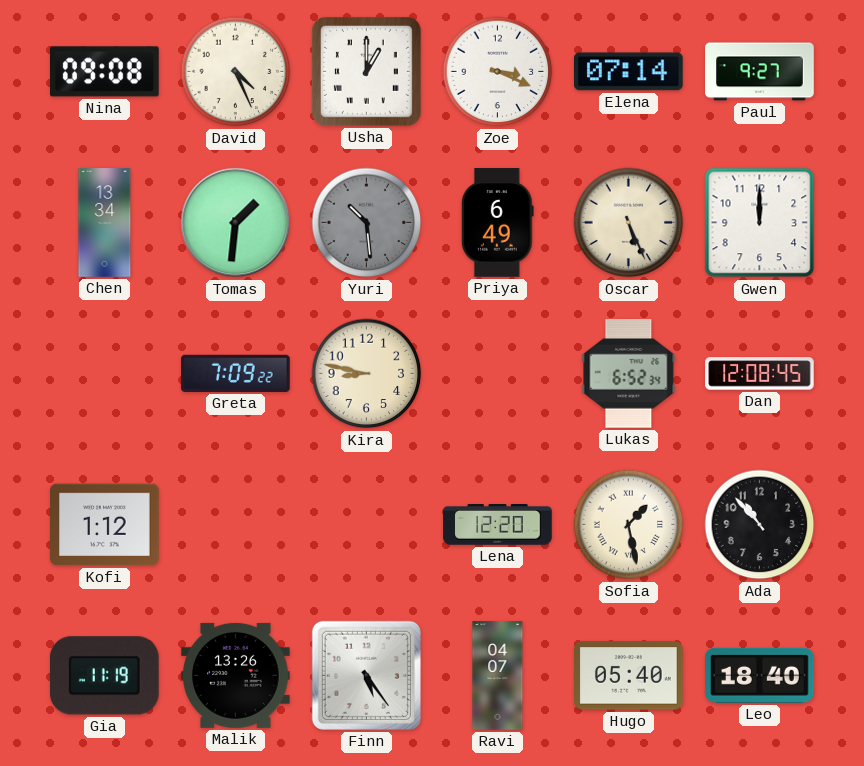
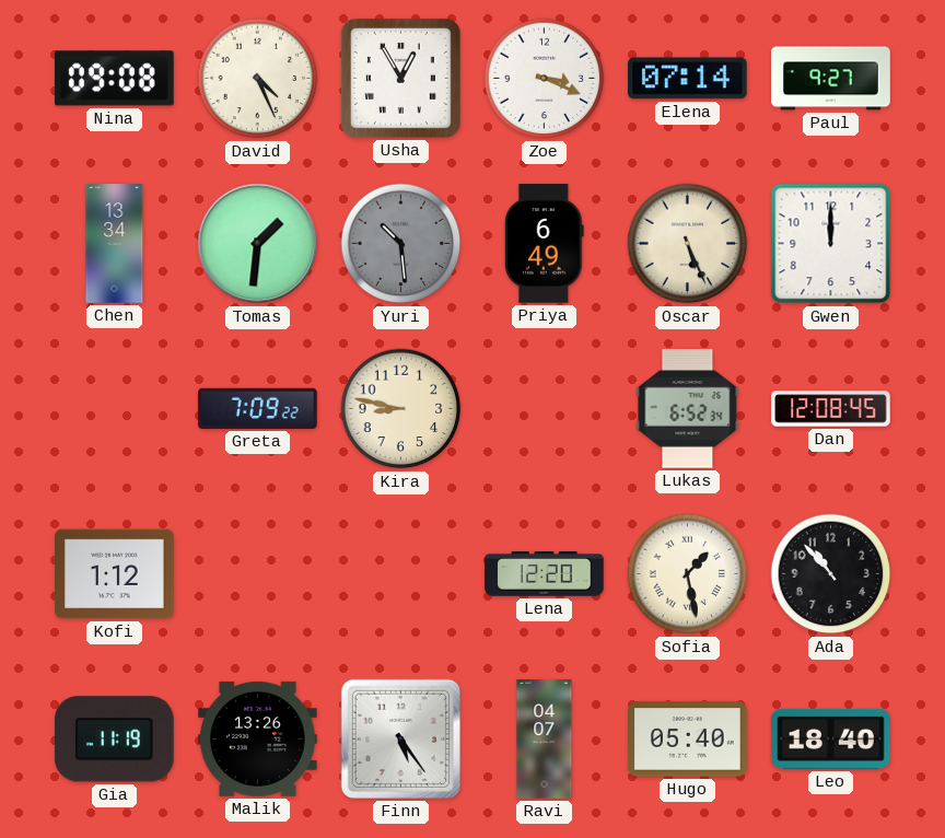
Usha: 1:00 -> 12:55
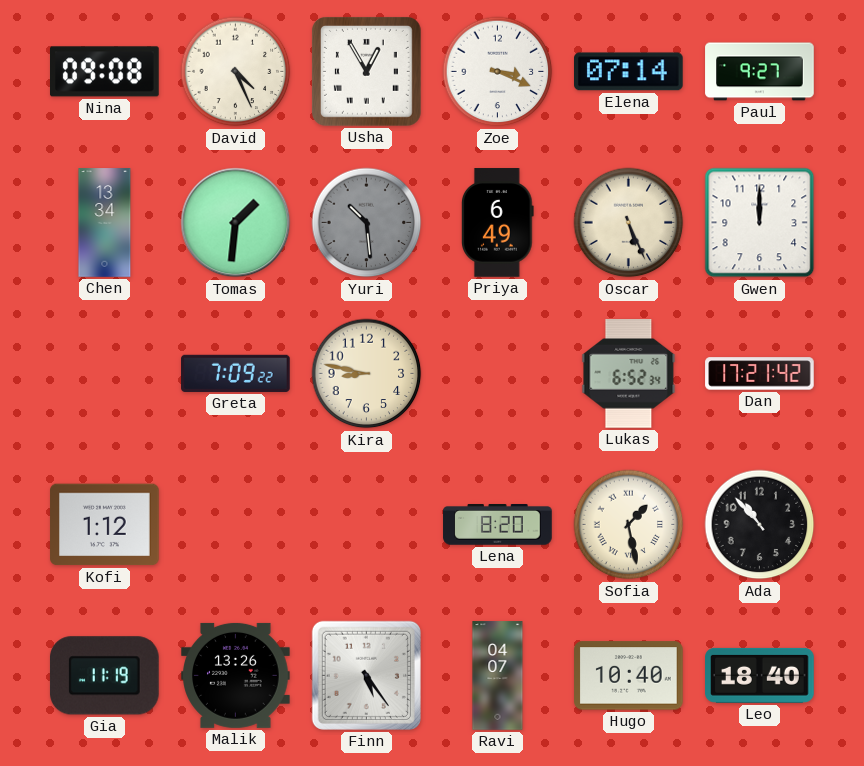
Dan: 12:08 -> 17:21
Lena: 12:20 -> 8:20
Hugo: 05:40 -> 10:40
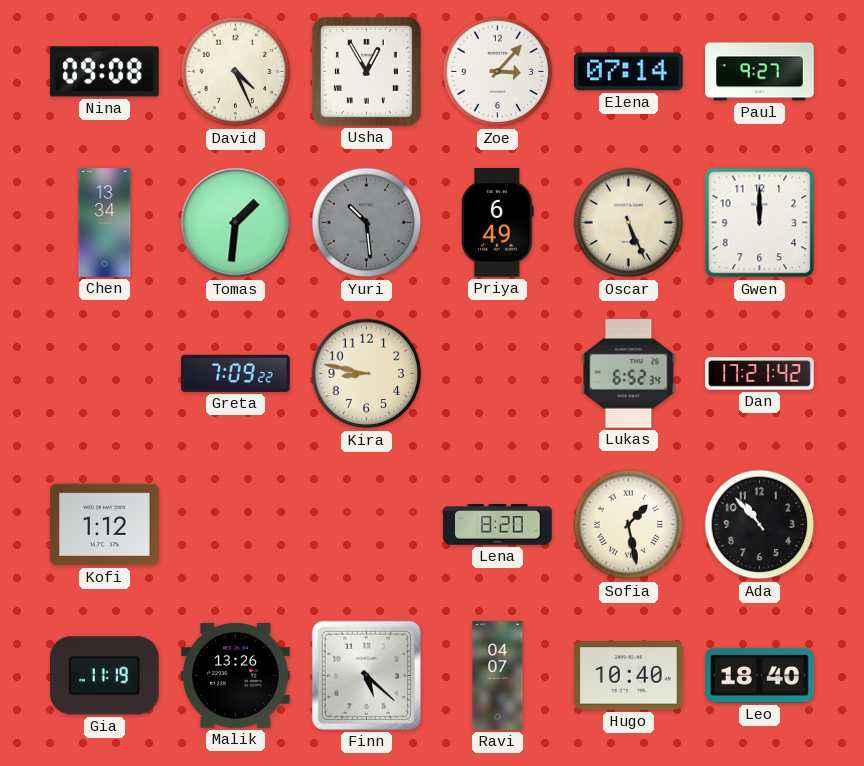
Zoe: 3:19 -> 3:07
Finn: 5:24 -> 5:22
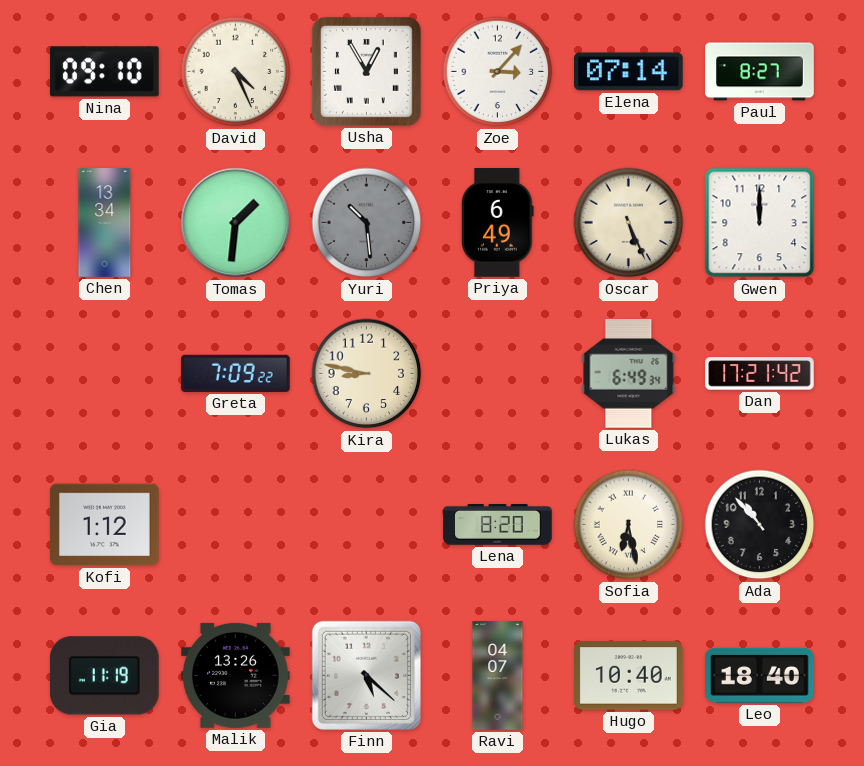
Nina: 09:08 -> 09:10
Paul: 9:27 -> 8:27
Lukas: 6:52 -> 6:49
Sofia: 1:28 -> 6:28
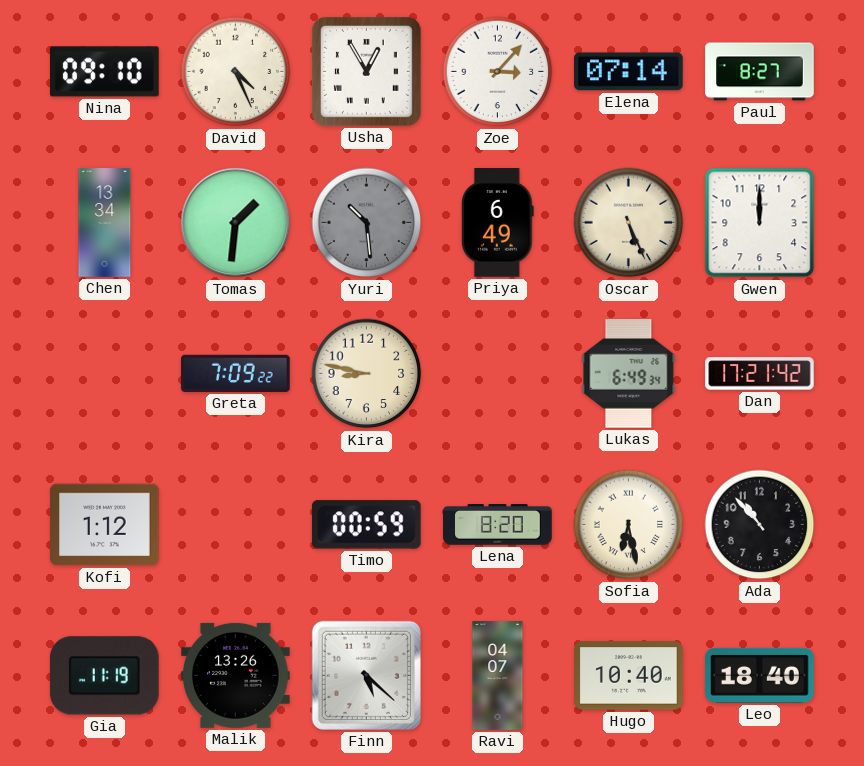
Timo: none -> 00:59
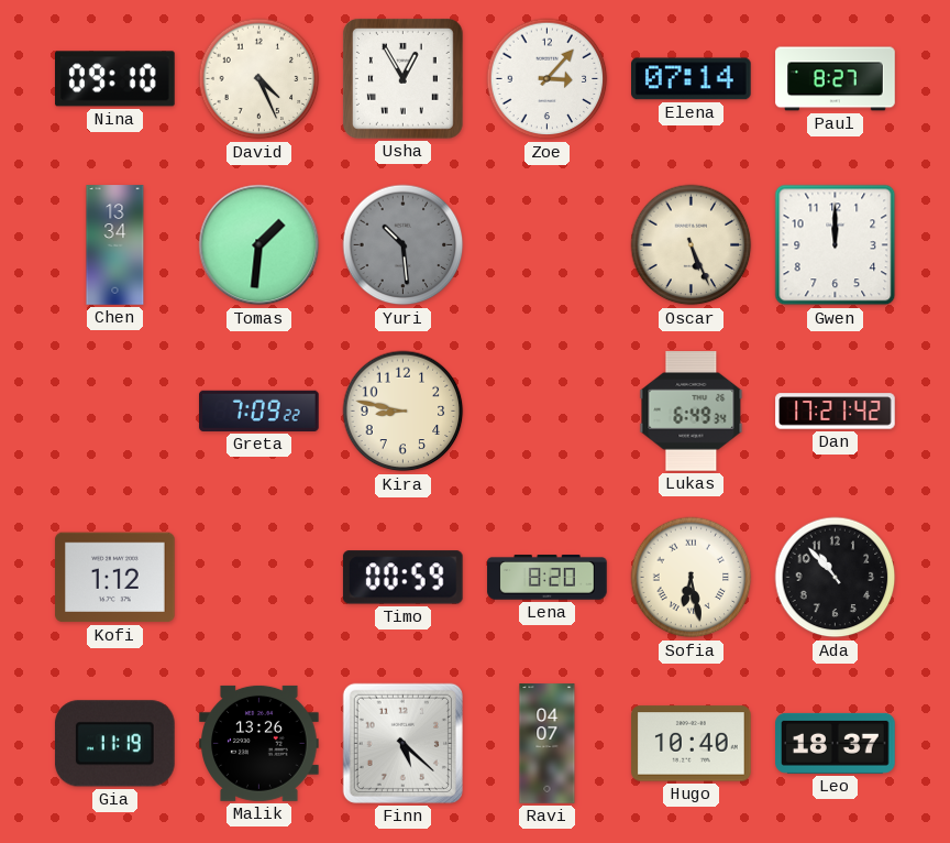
Priya: 6:49 -> none
Leo: 18:40 -> 18:37
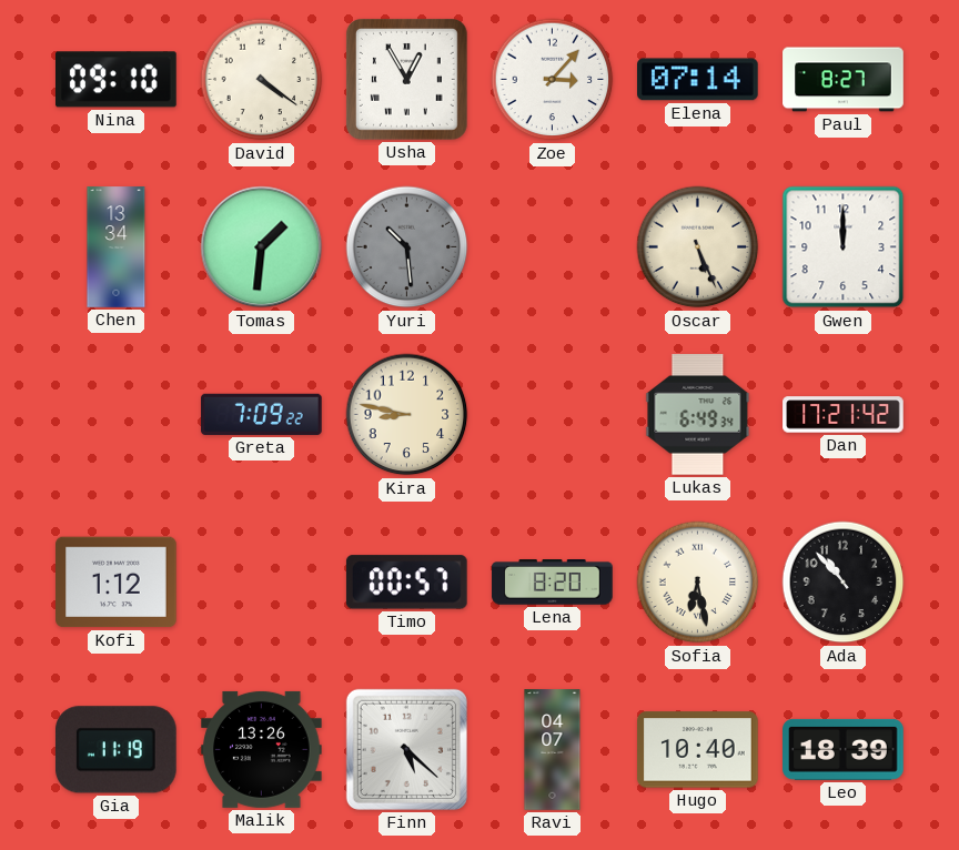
David: 4:26 -> 4:21
Timo: 00:59 -> 00:57
Leo: 18:37 -> 18:39
